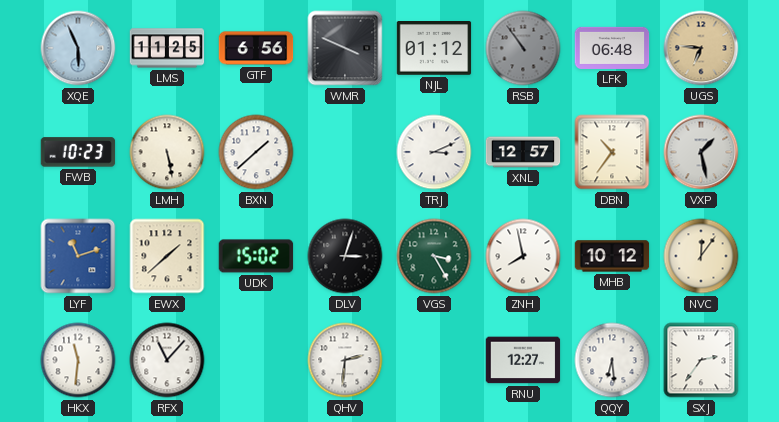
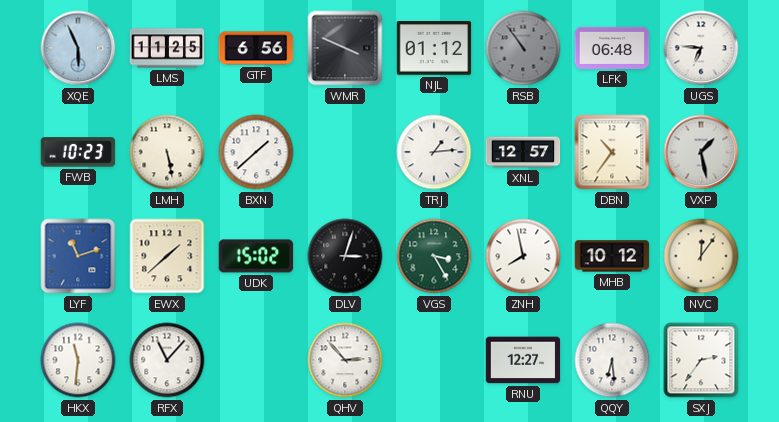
UGS dial: champagne -> white
TRJ: 3:11 -> 1:14
QHV: 2:31 -> 2:53
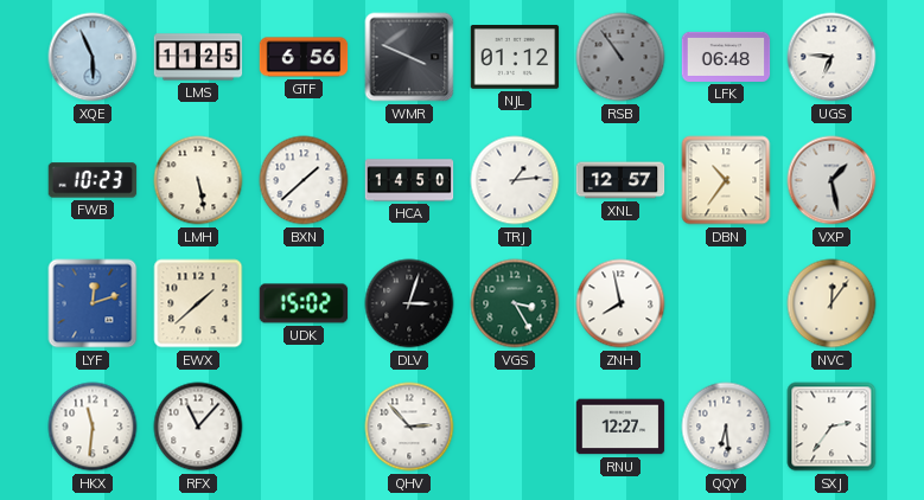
HCA: none -> 14:50
LYF: 11:12 -> 12:12
MHB: 10:12 -> none
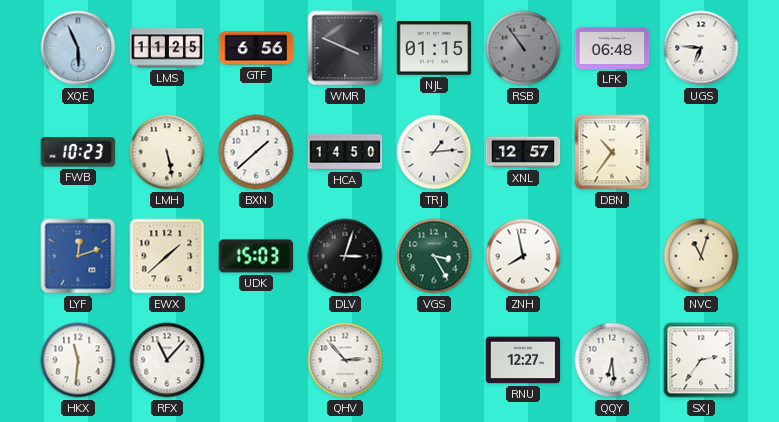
NJL: 01:12 -> 01:15
VXP: 1:28 -> none
UDK: 15:02 -> 15:03
NVC: 12:06 -> 11:03
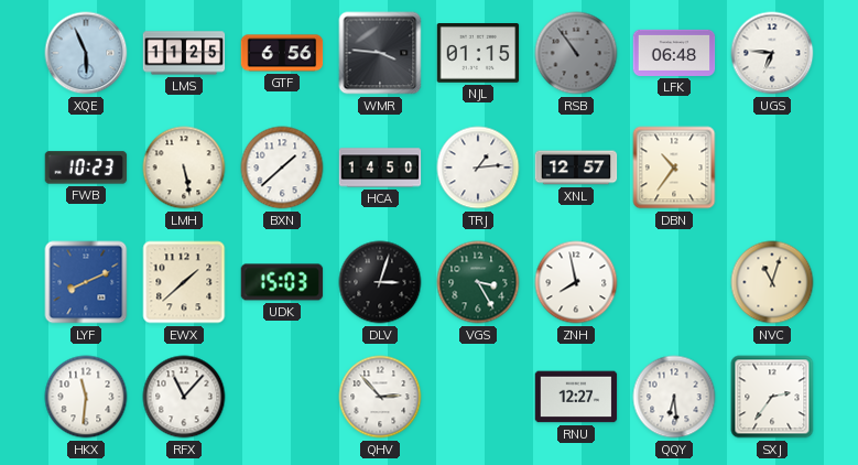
WMR: 3:49 -> 3:46
LYF: 12:12 -> 8:11
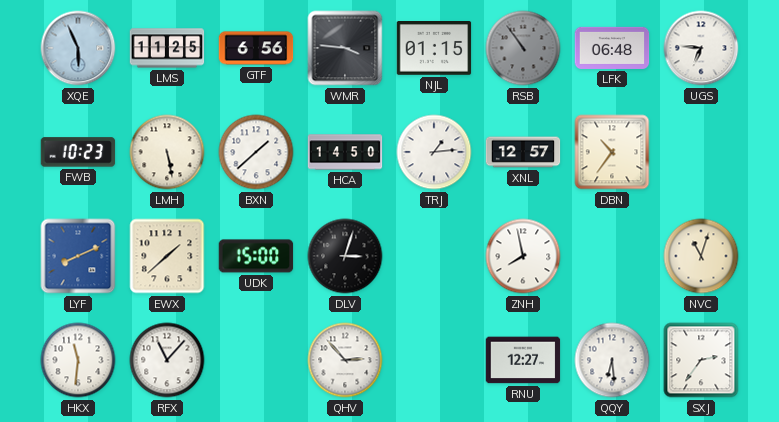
UDK: 15:03 -> 15:00
VGS: 3:25 -> none
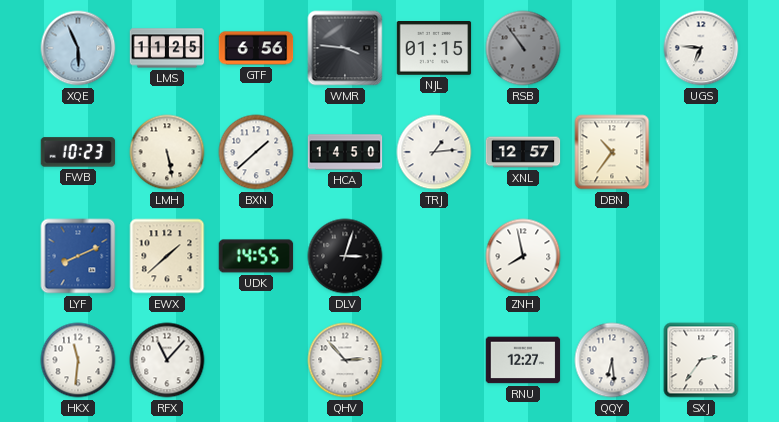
LFK: 06:48 -> none
UDK: 15:00 -> 14:55
NVC: 11:03 -> none
